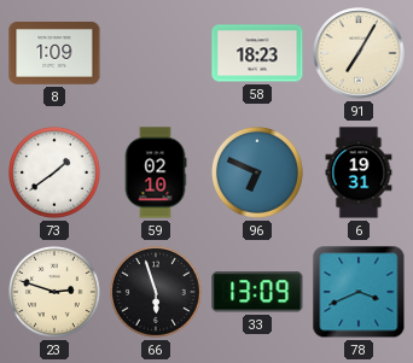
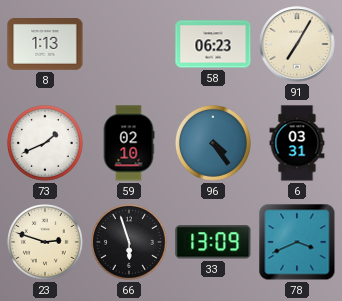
8: 1:09 -> 1:13
58: 18:23 -> 06:23
73: 1:39 -> 1:41
96: 6:49 -> 4:24
6: 19:31 -> 03:31
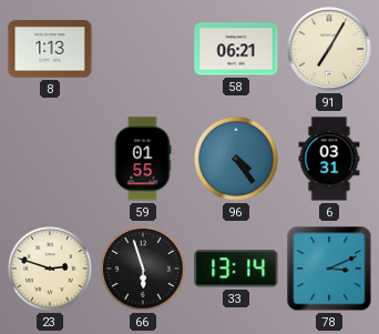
58: 06:23 -> 06:21
73: 1:41 -> none
59: 02:10 -> 01:55
33: 13:09 -> 13:14
78: 3:41 -> 3:11
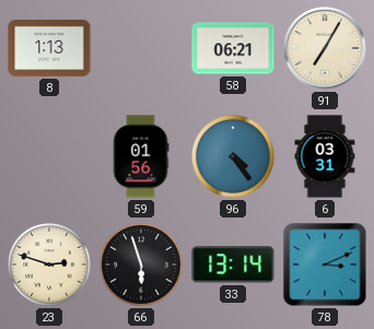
59: 01:55 -> 01:56
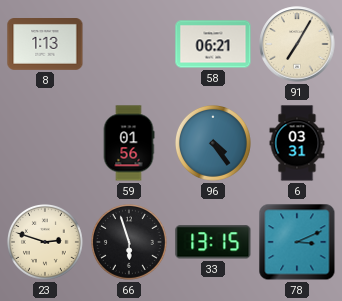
33: 13:14 -> 13:15
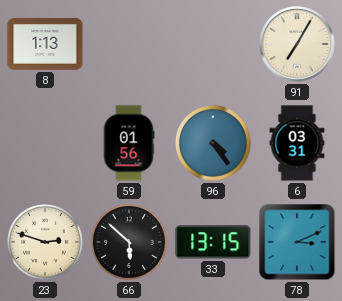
58: 06:21 -> none
66: 5:57 -> 5:52
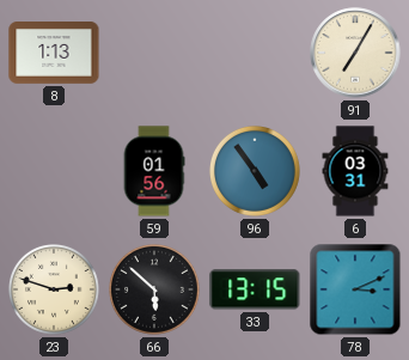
96: 4:24 -> 4:54
